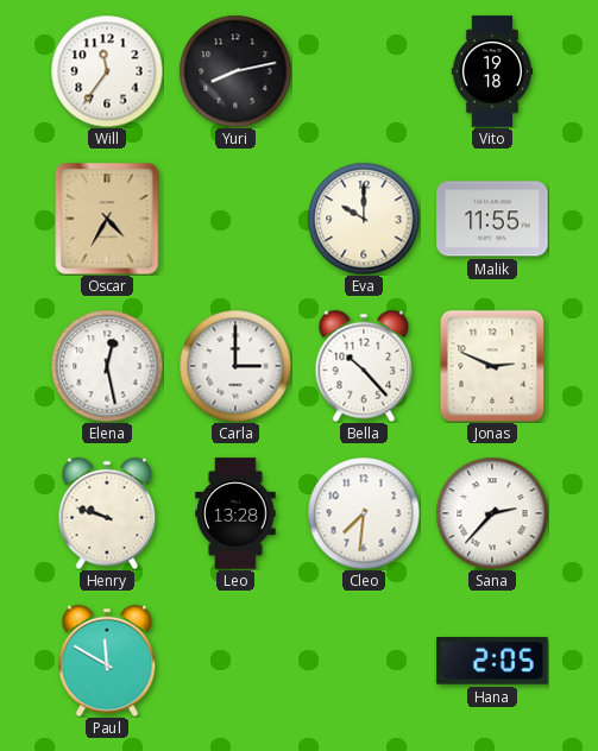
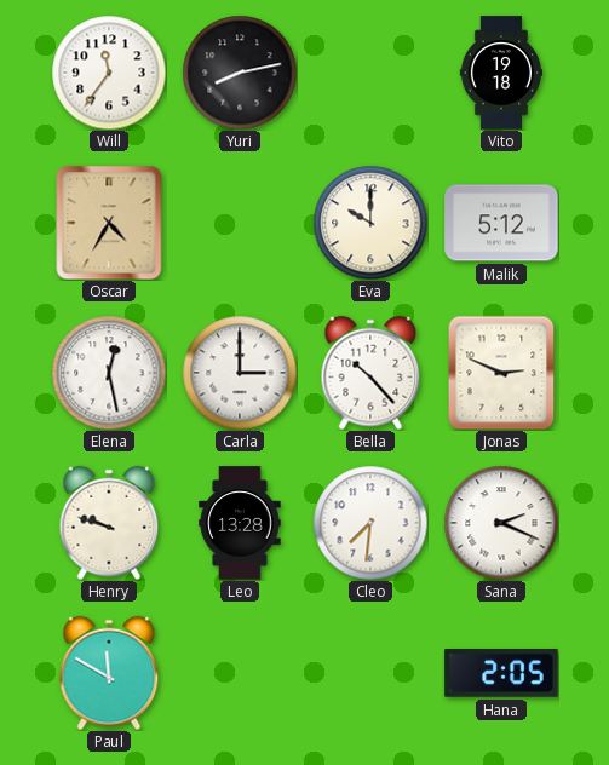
Malik: 11:55 -> 5:12
Sana: 2:37 -> 2:19
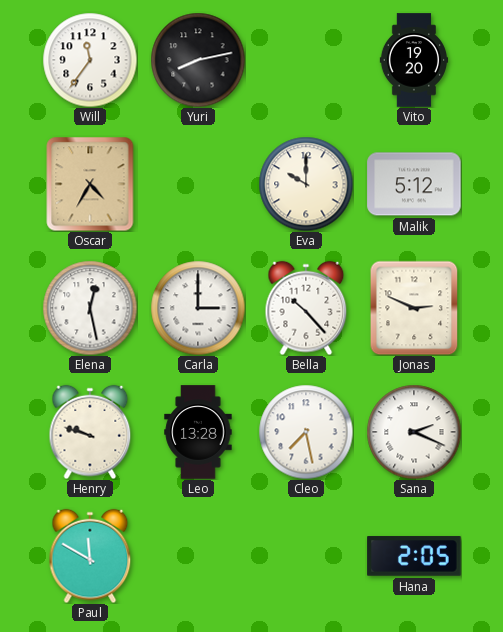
Vito: 19:18 -> 19:20
Cleo: 7:31 -> 7:28
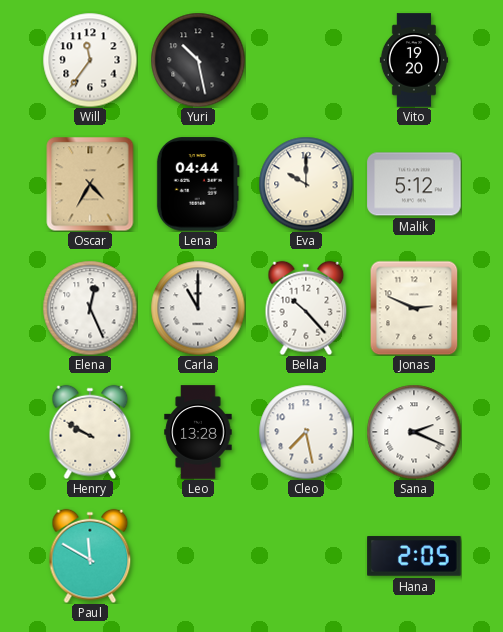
Yuri: 8:13 -> 10:28
Lena: none -> 04:44
Elena: 12:28 -> 12:26
Carla: 3:00 -> 11:00
Henry: 9:48 -> 9:50
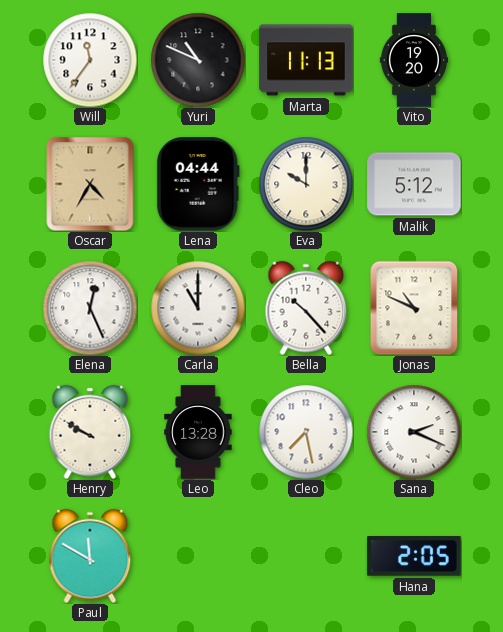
Yuri: 10:28 -> 10:49
Marta: none -> 11:13
Jonas: 2:49 -> 10:49
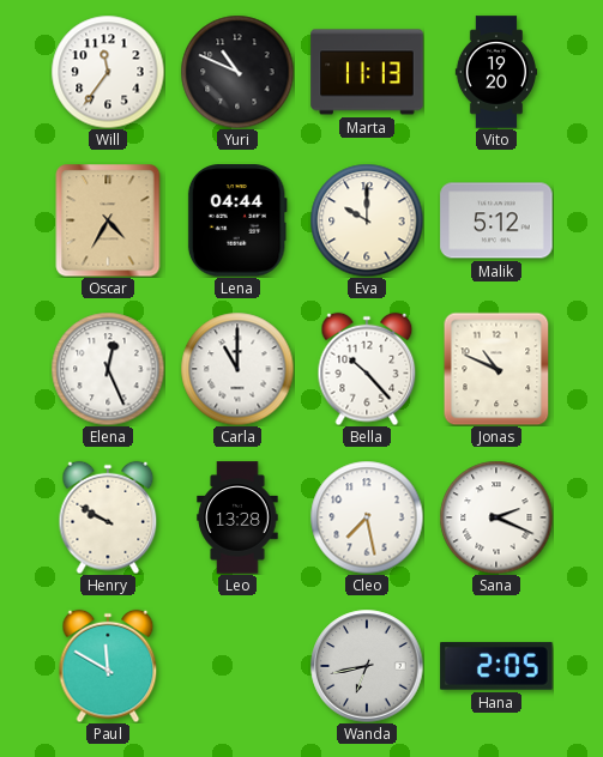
Wanda: none -> 6:43
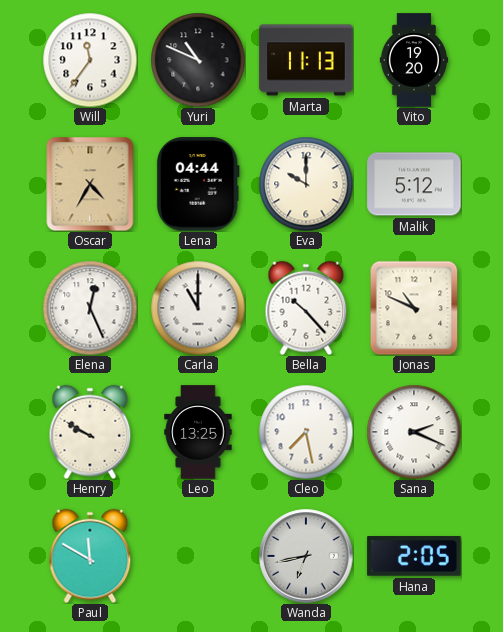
Leo: 13:28 -> 13:25
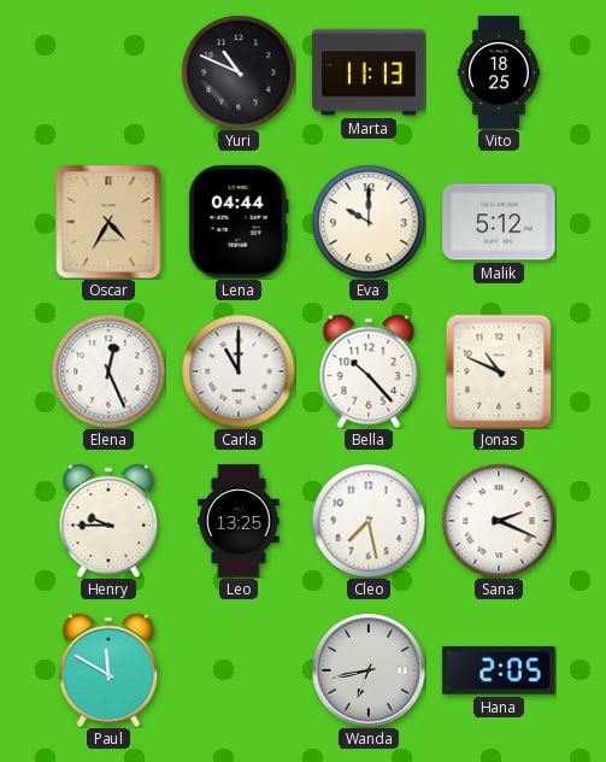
Will: 11:36 -> none
Vito: 19:20 -> 18:25
Henry: 9:50 -> 9:45
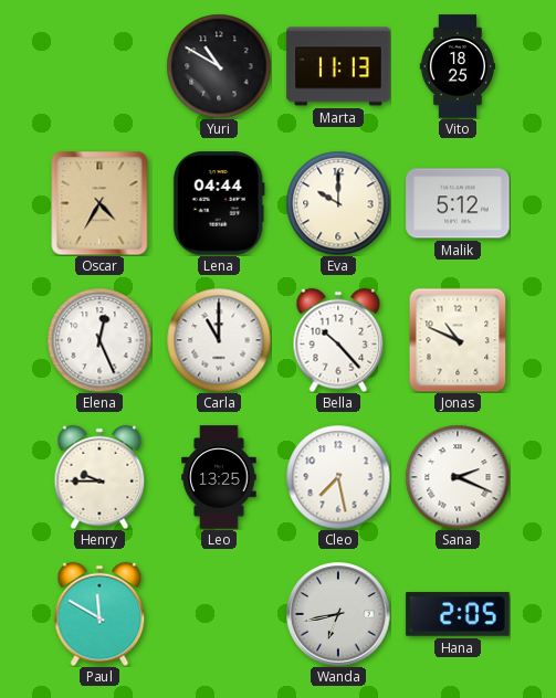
Yuri: 10:49 -> 10:50
